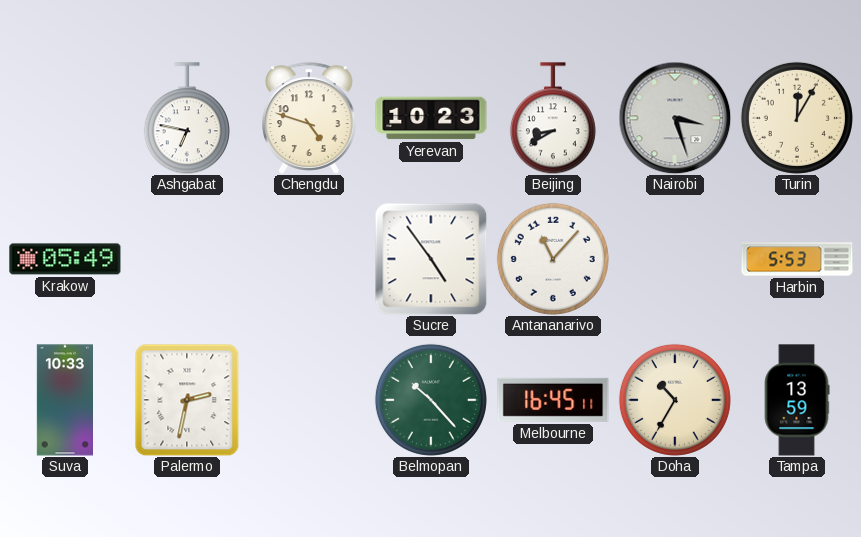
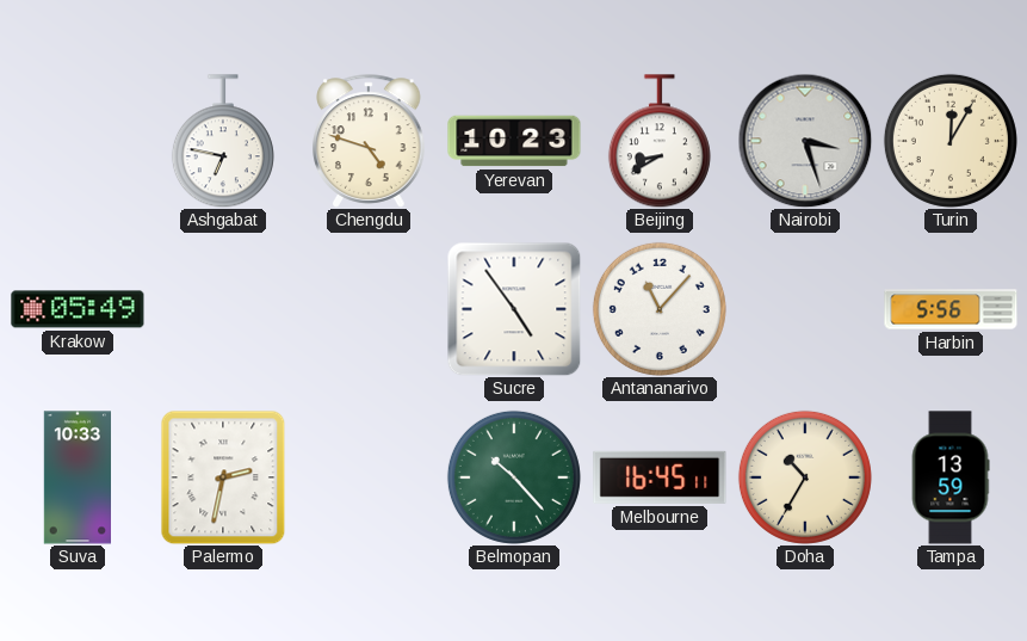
Harbin: 5:53 -> 5:56
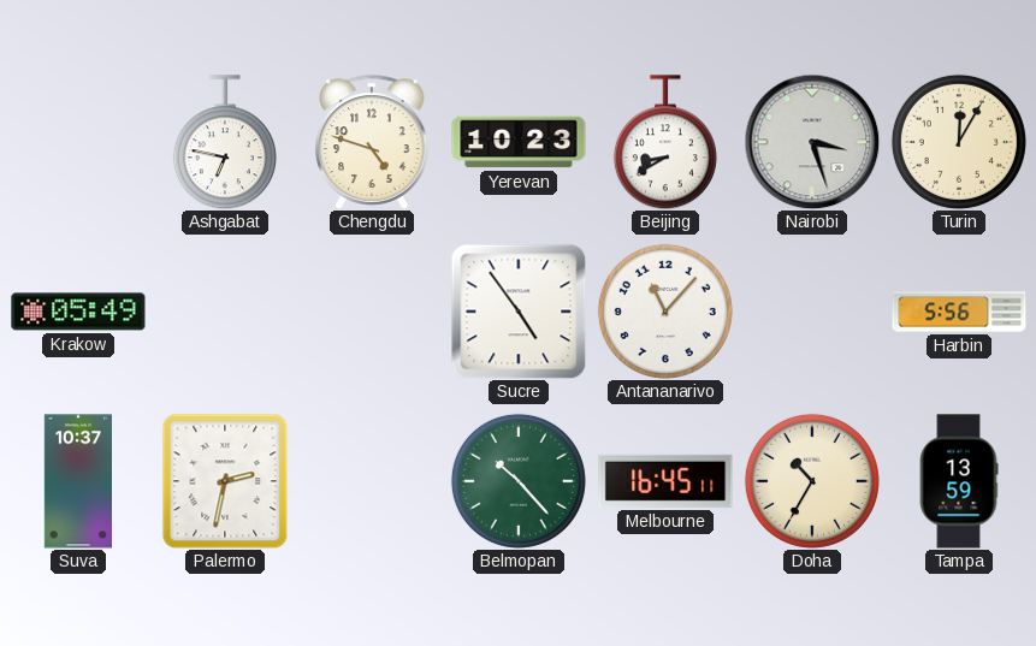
Suva: 10:33 -> 10:37
